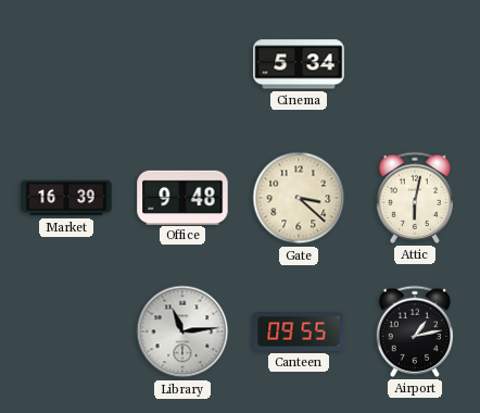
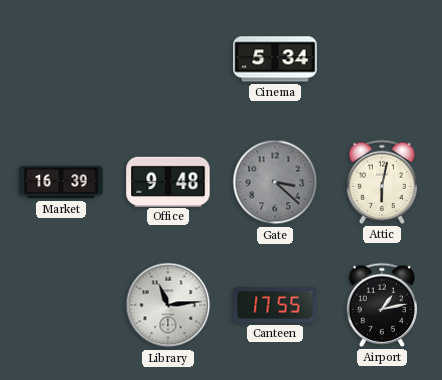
Gate dial: cream -> grey
Canteen: 09:55 -> 17:55
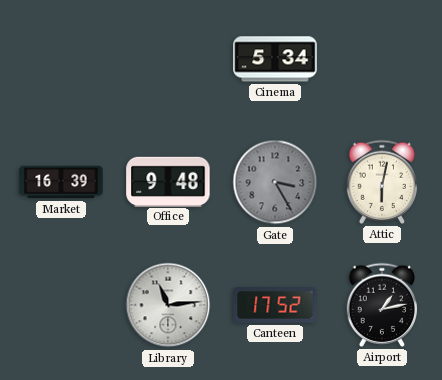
Gate: 3:22 -> 3:25
Canteen: 17:55 -> 17:52
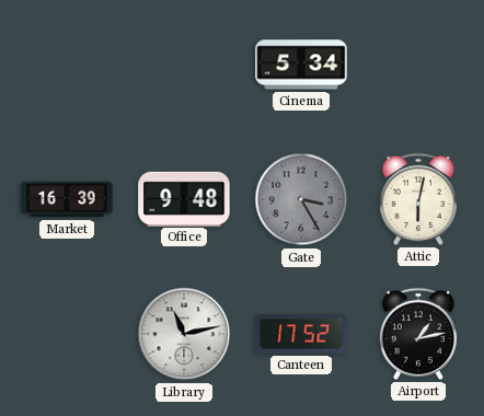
Library: 11:14 -> 11:13
